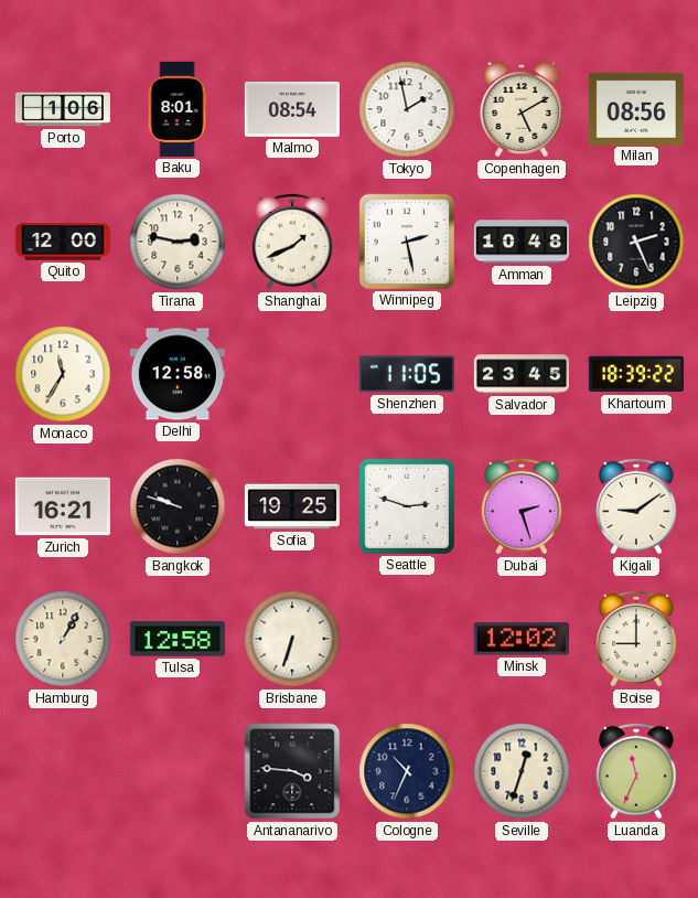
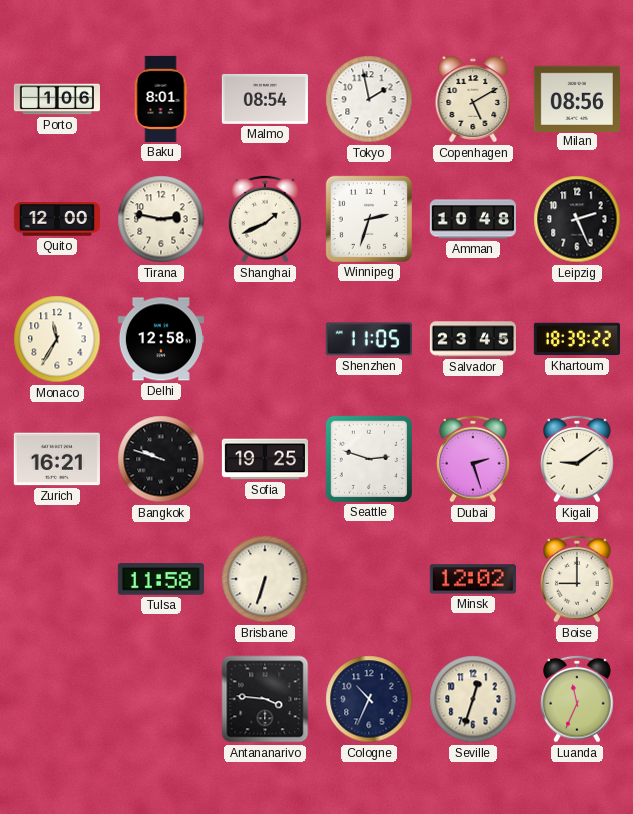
Winnipeg: 2:28 -> 2:33
Hamburg: 1:05 -> none
Tulsa: 12:58 -> 11:58
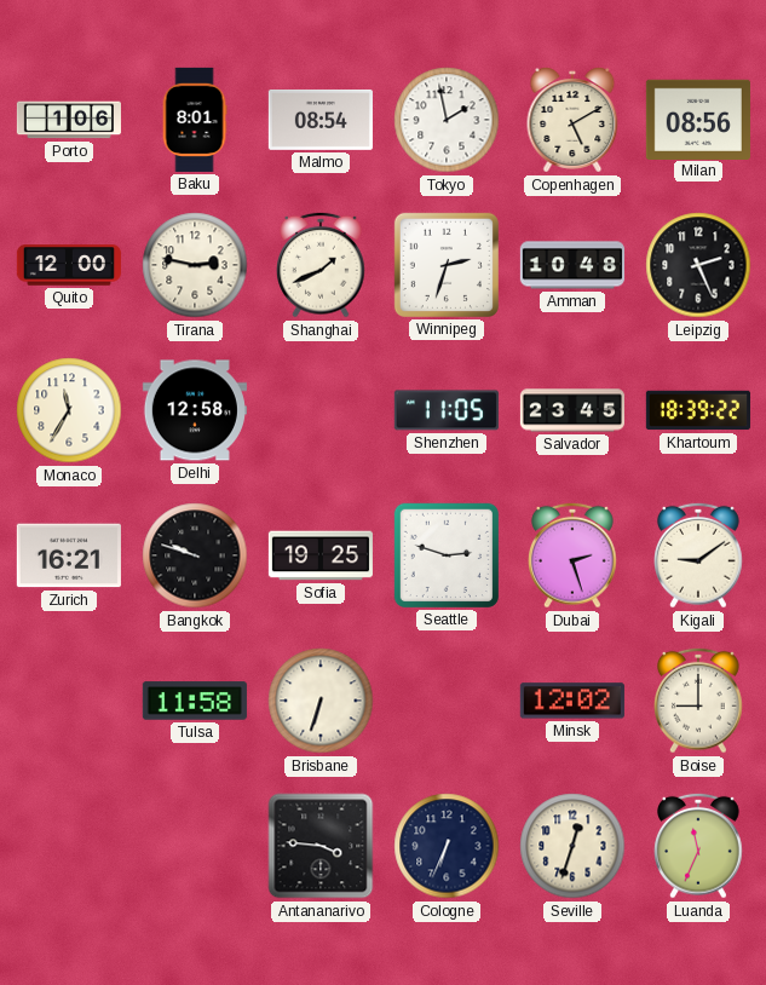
Cologne: 10:34 -> 6:34
